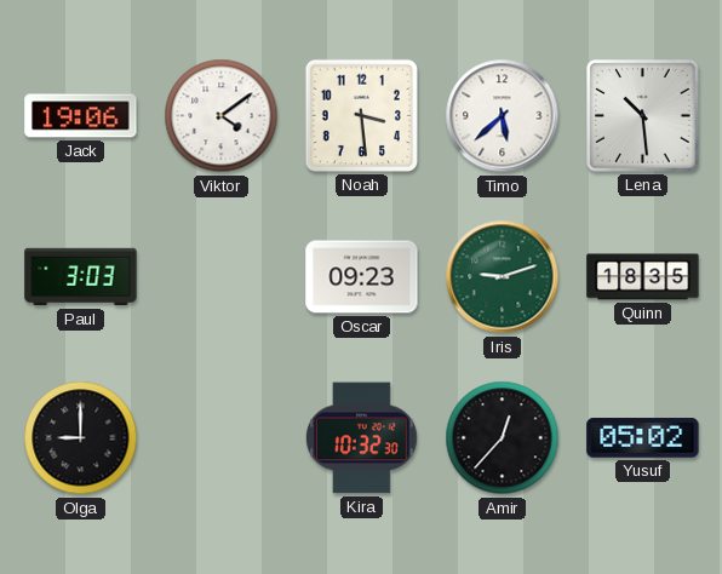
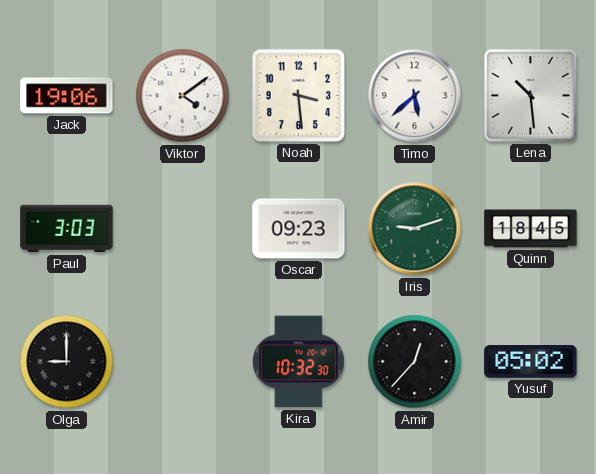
Quinn: 18:35 -> 18:45
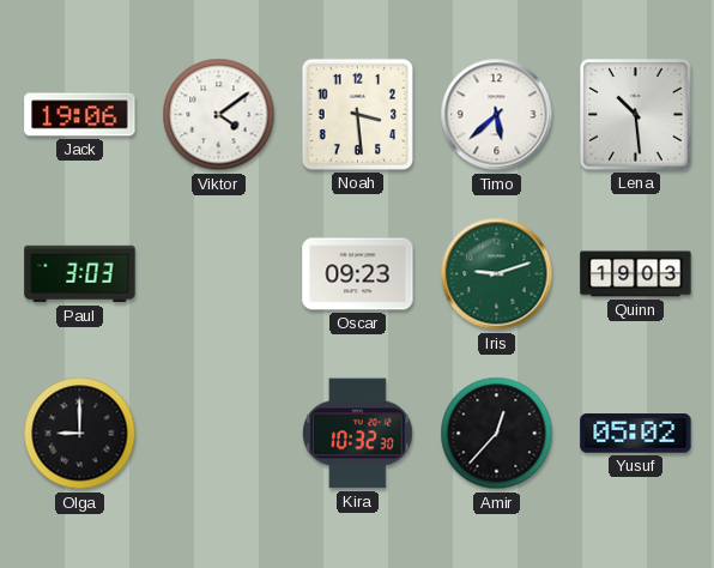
Quinn: 18:45 -> 19:03
